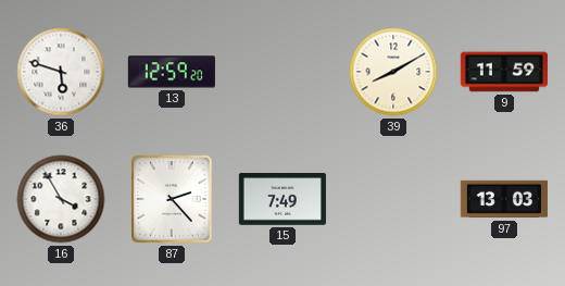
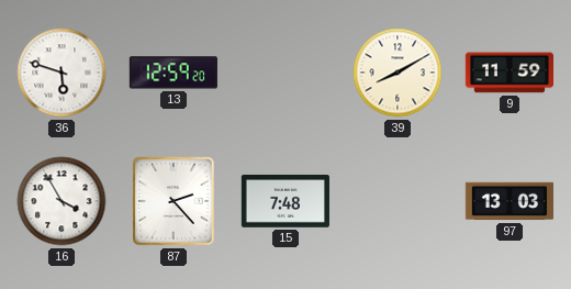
15: 7:49 -> 7:48
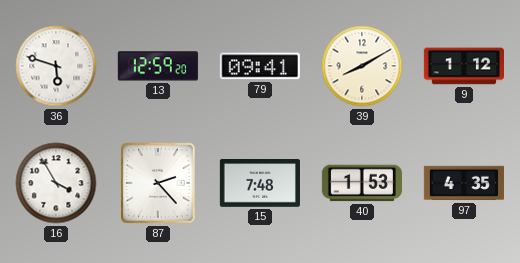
79: none -> 09:41
9: 11:59 -> 1:12
40: none -> 1:53
97: 13:03 -> 4:35
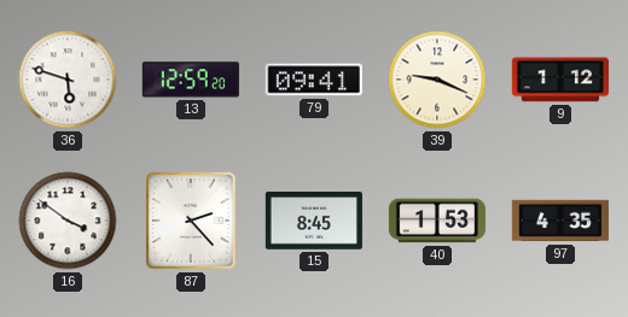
39: 8:10 -> 9:19
16: 3:55 -> 3:51
15: 7:48 -> 8:45
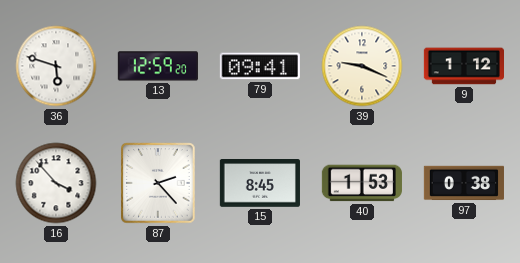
16: 3:51 -> 3:53
97: 4:35 -> 0:38
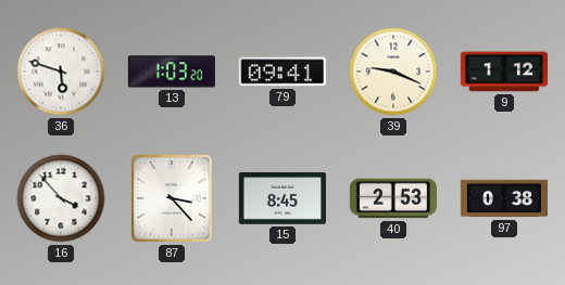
13: 12:59 -> 1:03
87: 2:23 -> 3:23
40: 1:53 -> 2:53
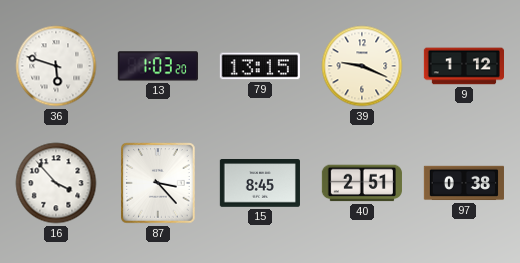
79: 09:41 -> 13:15
40: 2:53 -> 2:51
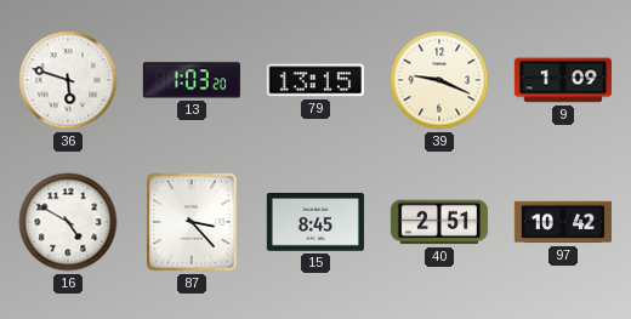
9: 1:12 -> 1:09
16: 3:53 -> 4:50
97: 0:38 -> 10:42
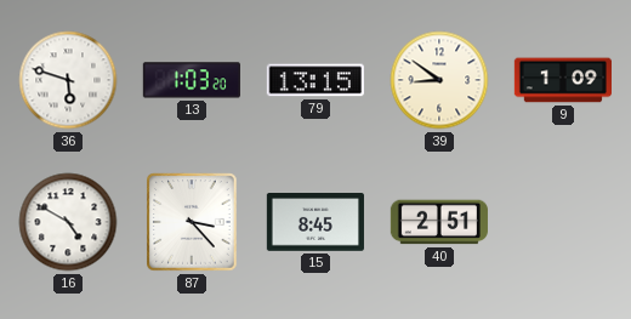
39: 9:19 -> 8:51
97: 10:42 -> none
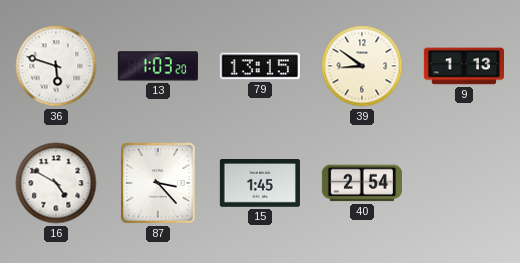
9: 1:09 -> 1:13
15: 8:45 -> 1:45
40: 2:51 -> 2:54
